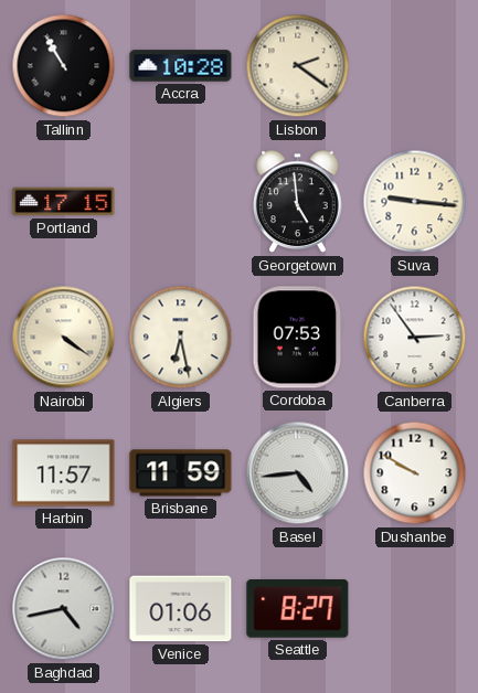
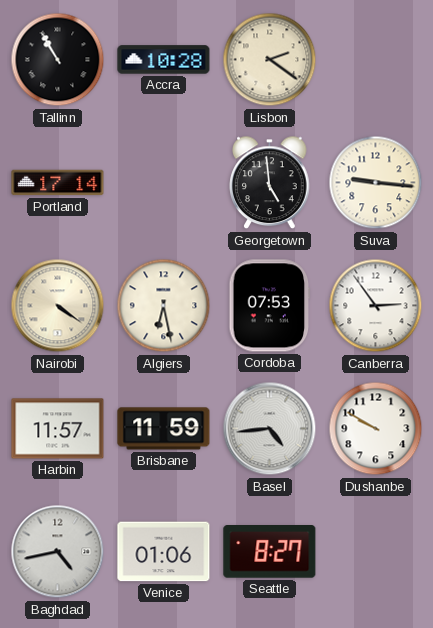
Portland: 17:15 -> 17:14
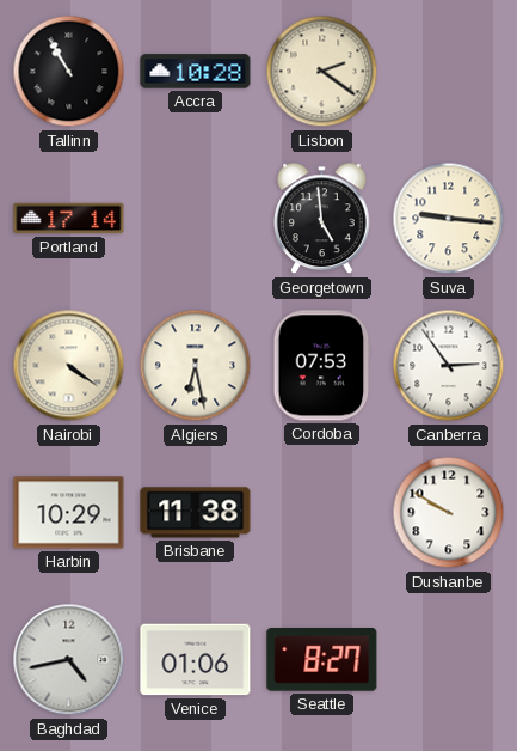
Harbin: 11:57 -> 10:29
Brisbane: 11:59 -> 11:38
Basel: 4:44 -> none
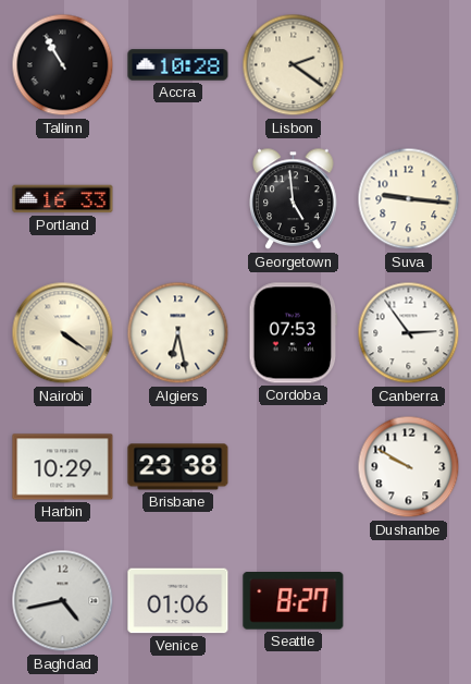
Portland: 17:14 -> 16:33
Brisbane: 11:38 -> 23:38
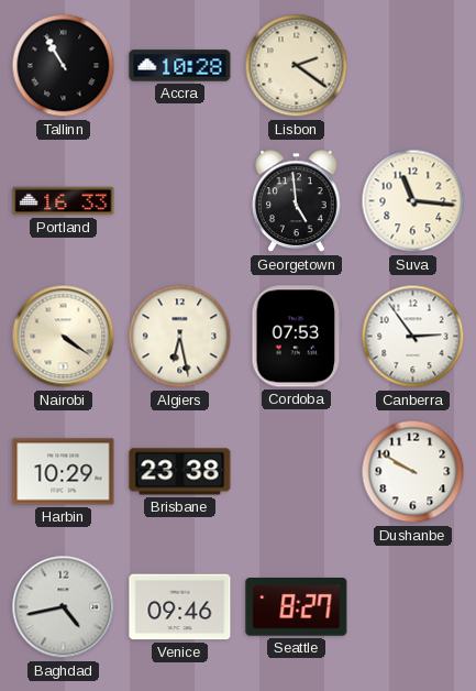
Suva: 9:16 -> 11:16
Venice: 01:06 -> 09:46
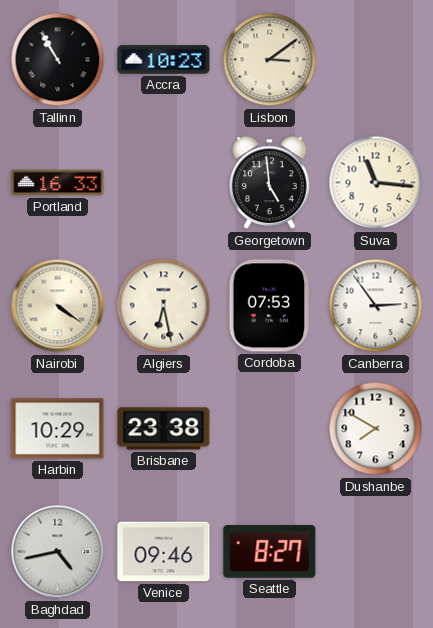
Accra: 10:28 -> 10:23
Lisbon: 2:21 -> 3:09
Dushanbe: 9:50 -> 7:50
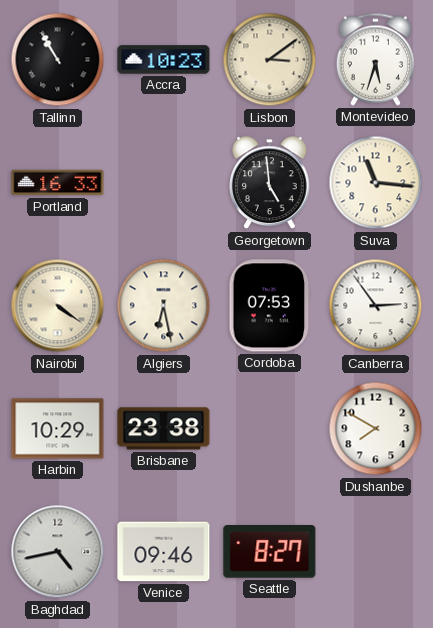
Montevideo: none -> 5:33
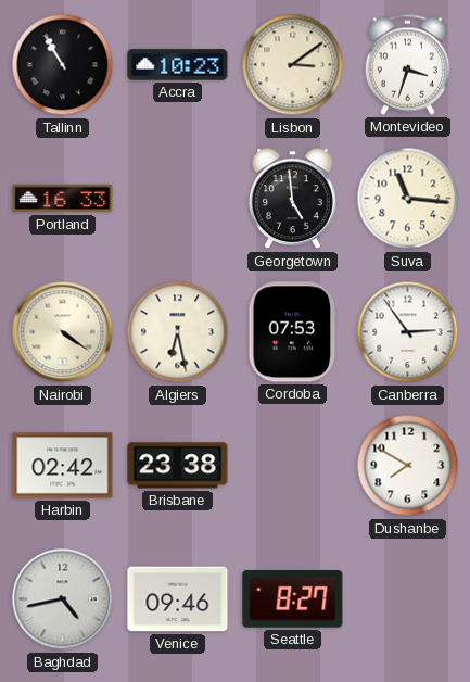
Montevideo: 5:33 -> 3:33
Harbin: 10:29 -> 02:42
